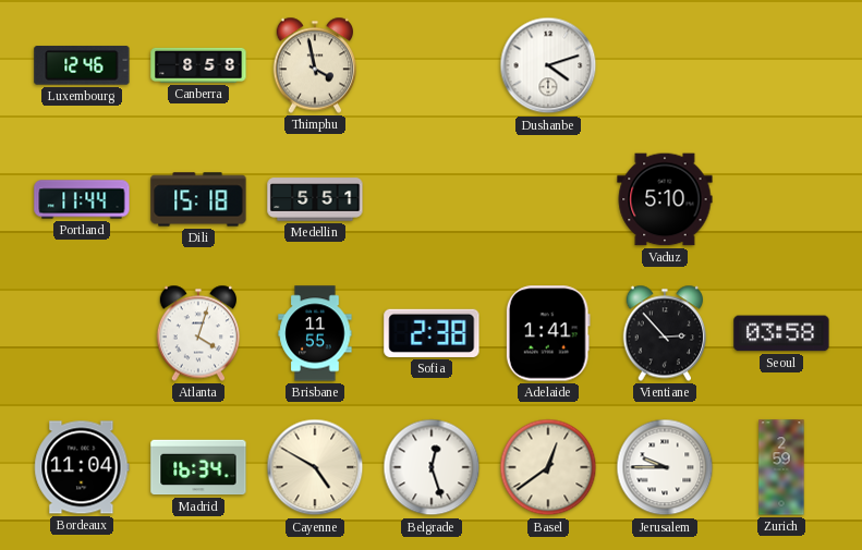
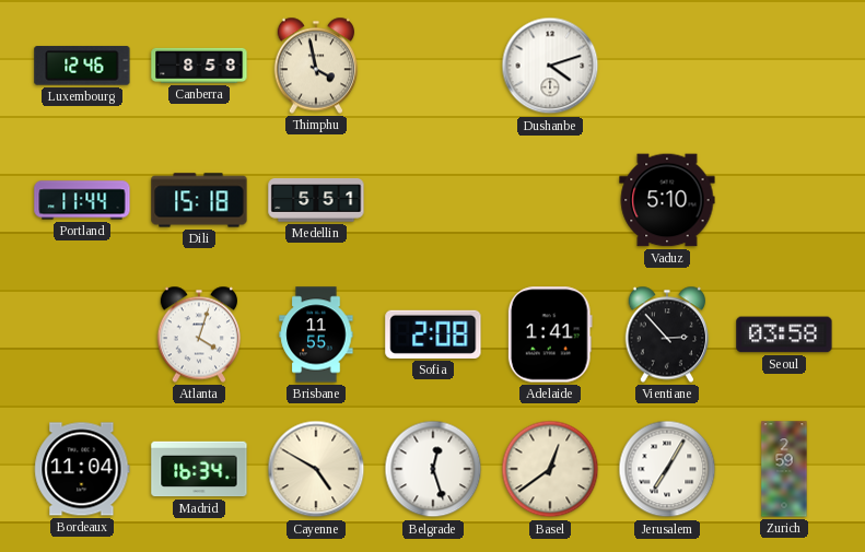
Sofia: 2:38 -> 2:08
Jerusalem: 9:45 -> 7:05
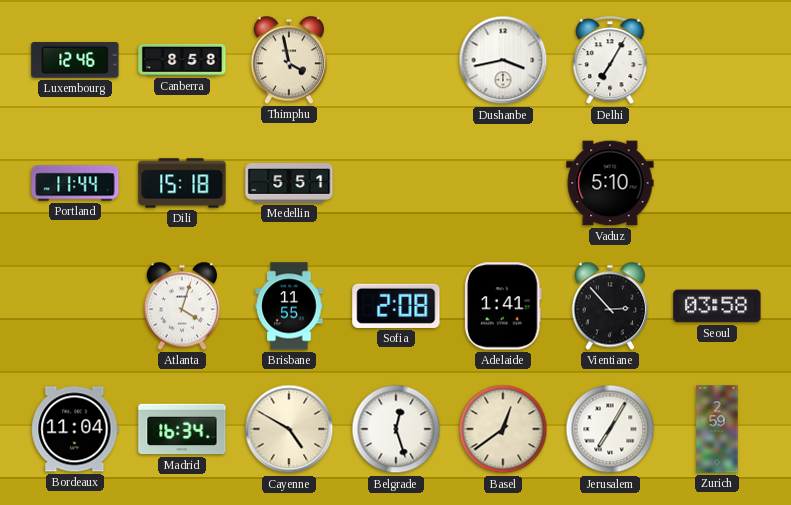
Dushanbe: 4:12 -> 3:43
Delhi: none -> 7:05
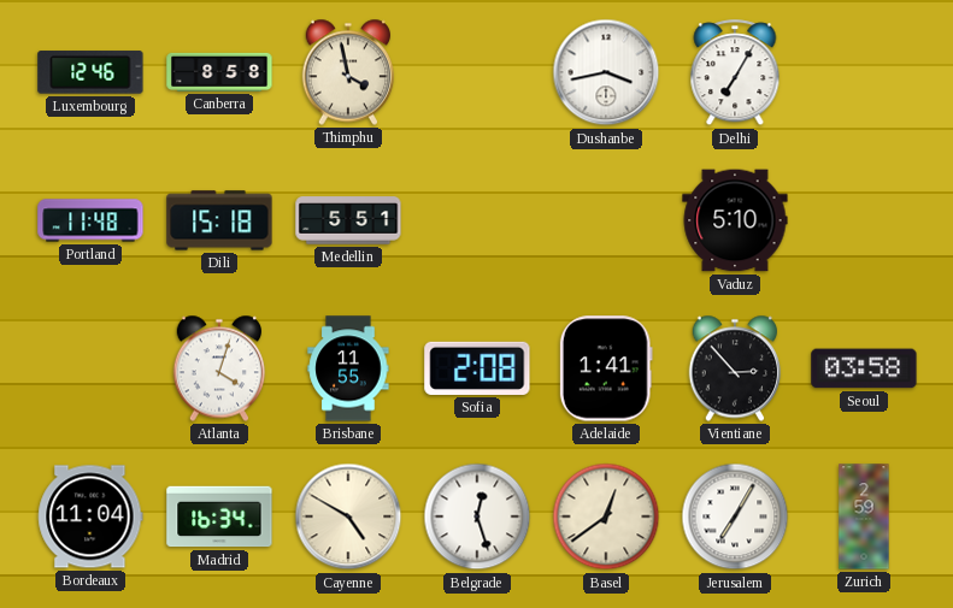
Portland: 11:44 -> 11:48
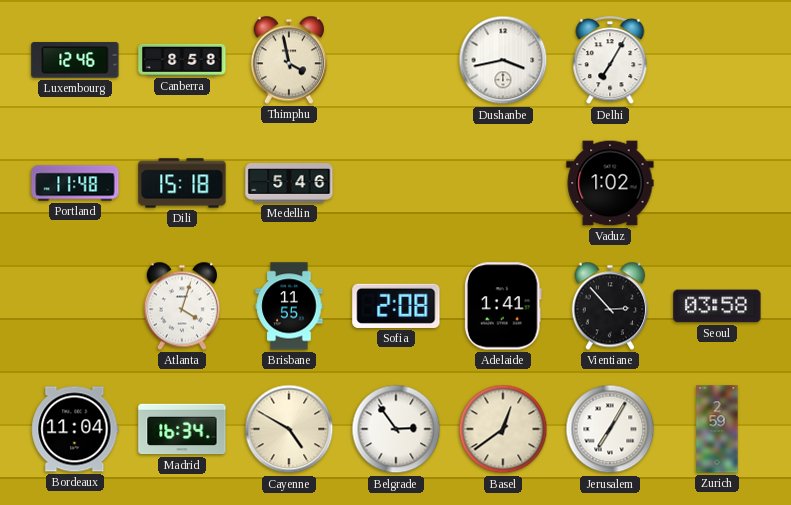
Medellin: 5:51 -> 5:46
Vaduz: 5:10 -> 1:02
Belgrade: 12:27 -> 2:54
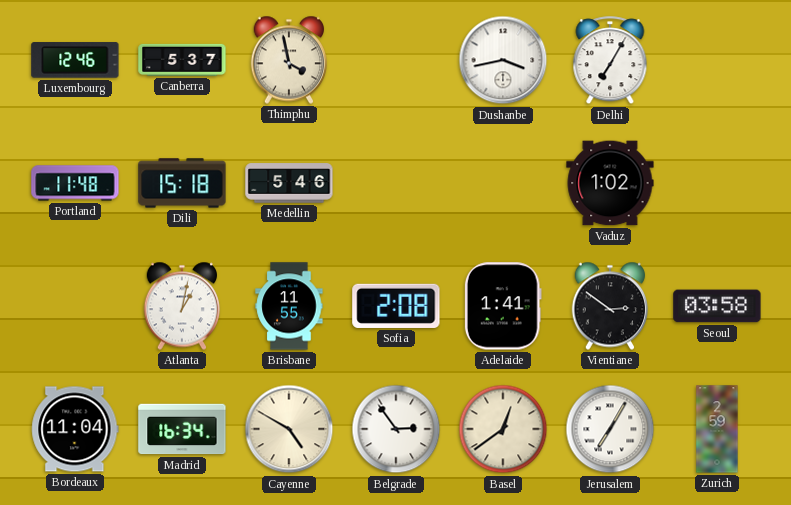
Canberra: 8:58 -> 5:37
Atlanta: 4:03 -> 1:02
Vientiane: 2:53 -> 2:51
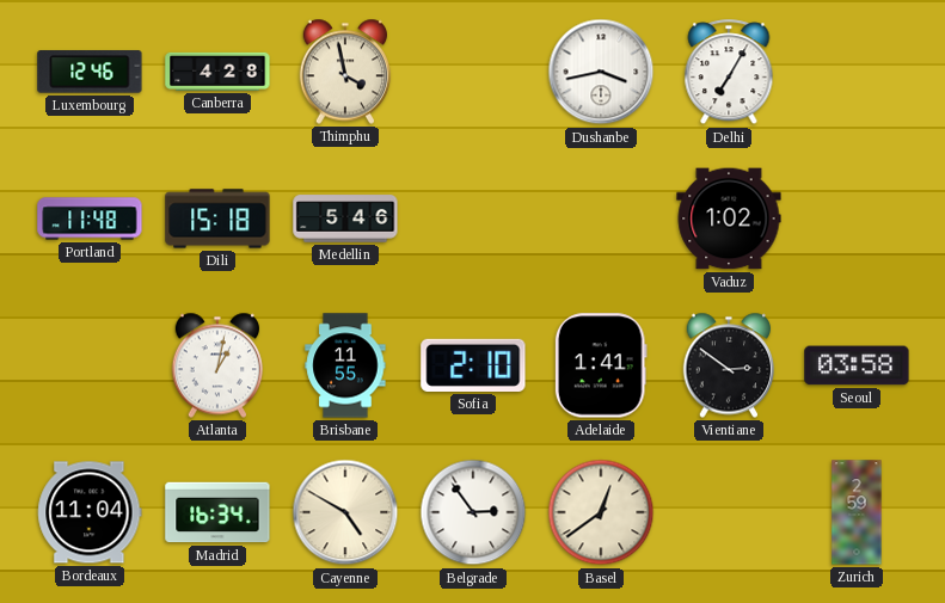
Canberra: 5:37 -> 4:28
Sofia: 2:08 -> 2:10
Jerusalem: 7:05 -> none
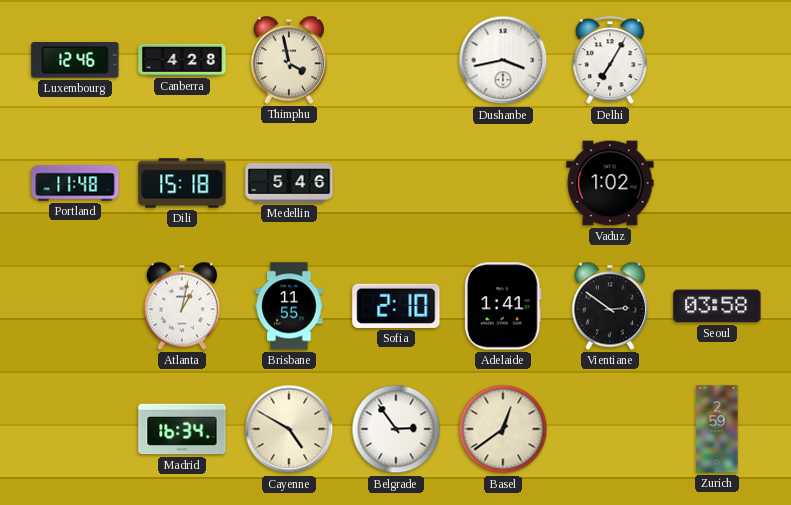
Bordeaux: 11:04 -> none
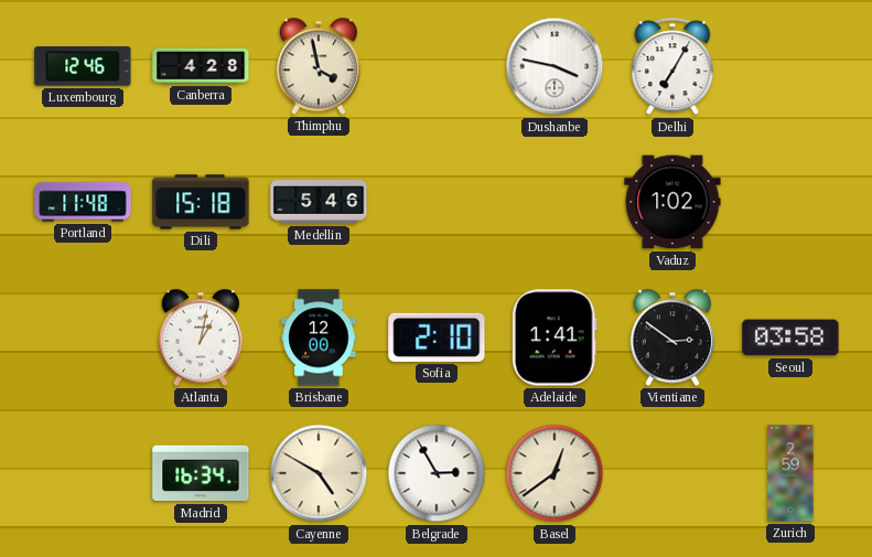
Dushanbe: 3:43 -> 3:47
Brisbane: 11:55 -> 12:00
Belgrade: 2:54 -> 2:55
